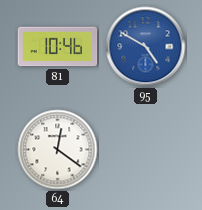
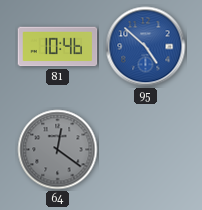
95: 4:50 -> 4:52
64 dial: white -> grey
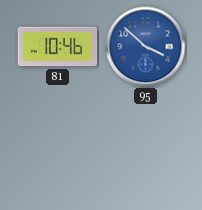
95: 4:52 -> 3:52
64: 12:21 -> none
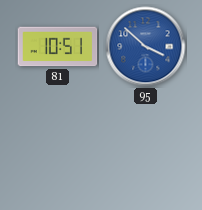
81: 10:46 -> 10:51
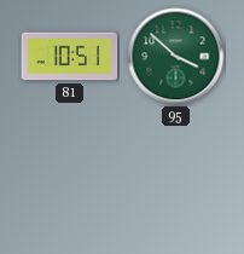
95 dial: blue -> green
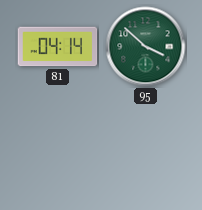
81: 10:51 -> 04:14
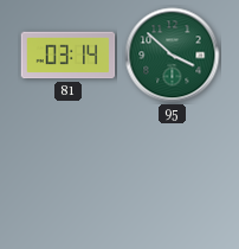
81: 04:14 -> 03:14
